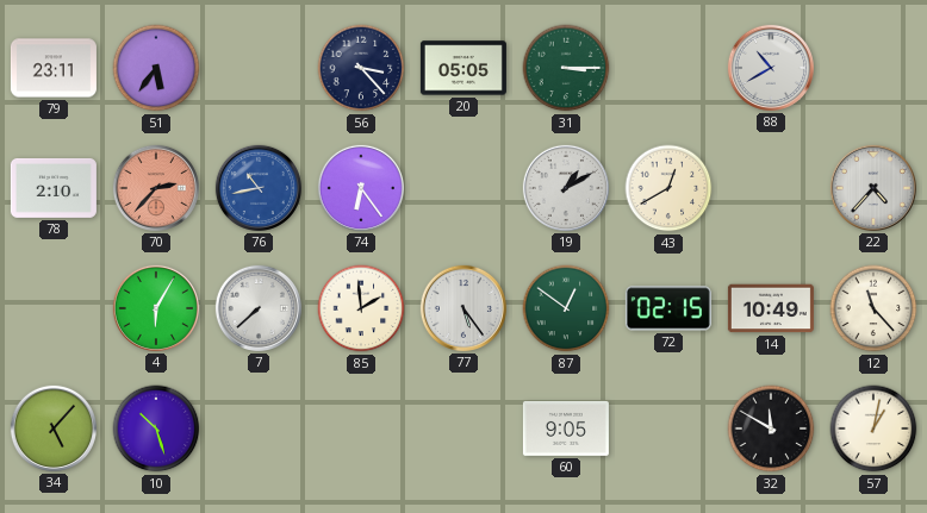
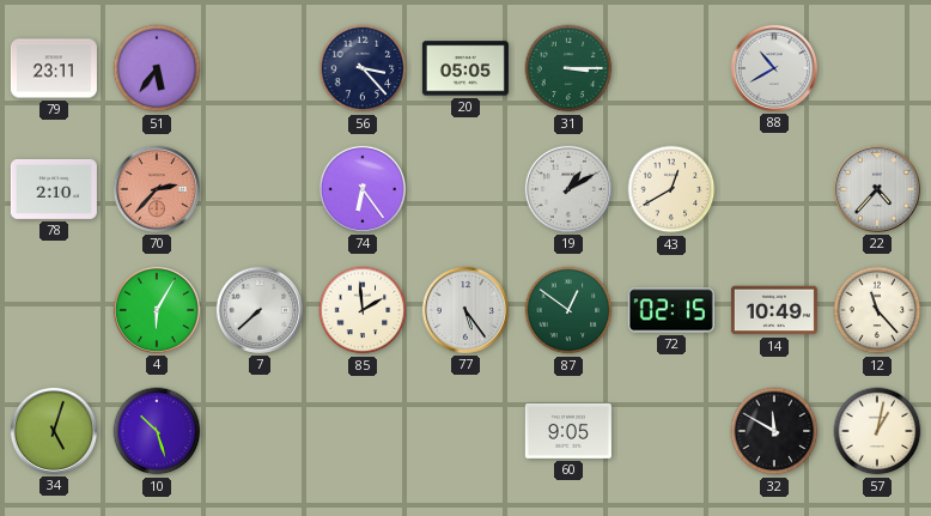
76: 10:43 -> none
34: 5:07 -> 5:03
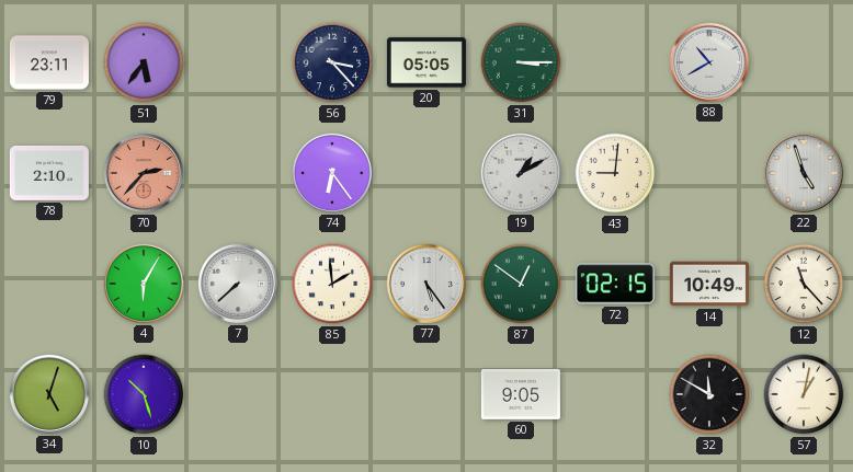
43: 12:40 -> 9:01
22: 4:37 -> 4:57
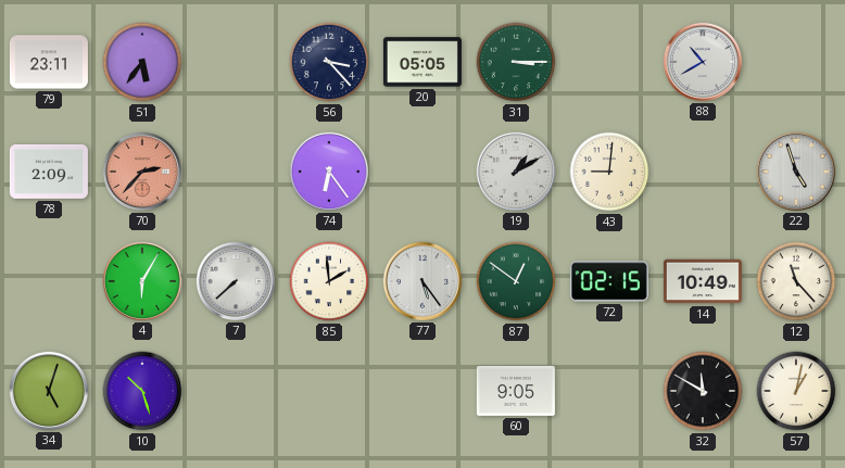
78: 2:10 -> 2:09
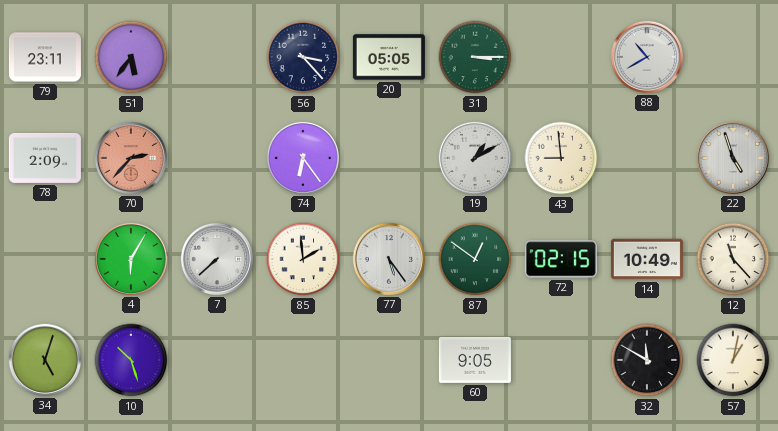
43: 9:01 -> 8:59
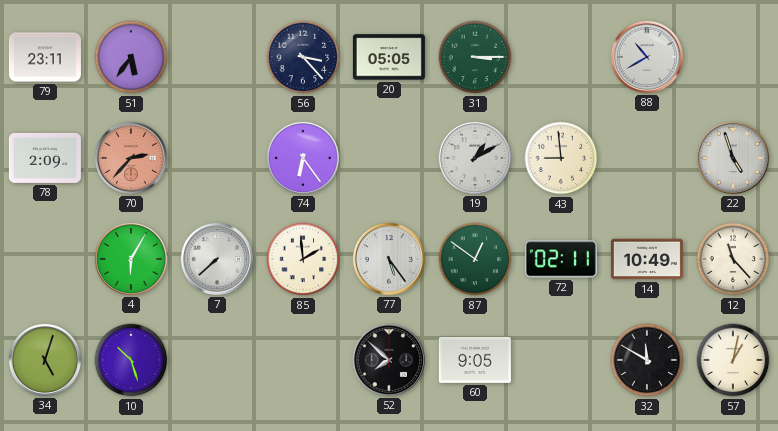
72: 02:15 -> 02:11
52: none -> 7:52
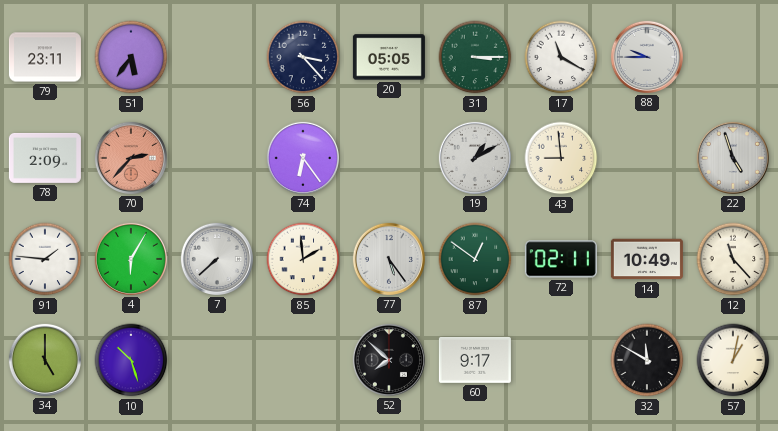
17: none -> 11:20
88: 10:40 -> 9:45
91: none -> 1:46
34: 5:03 -> 5:00
60: 9:05 -> 9:17
